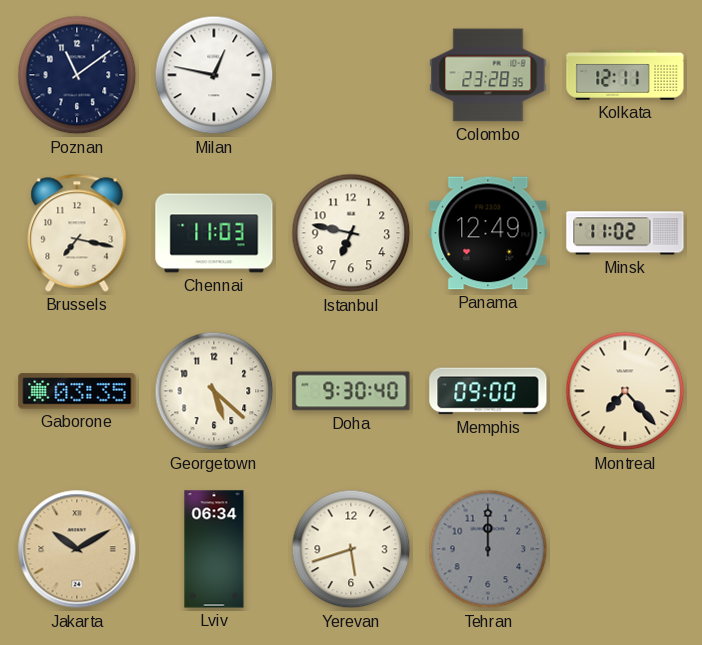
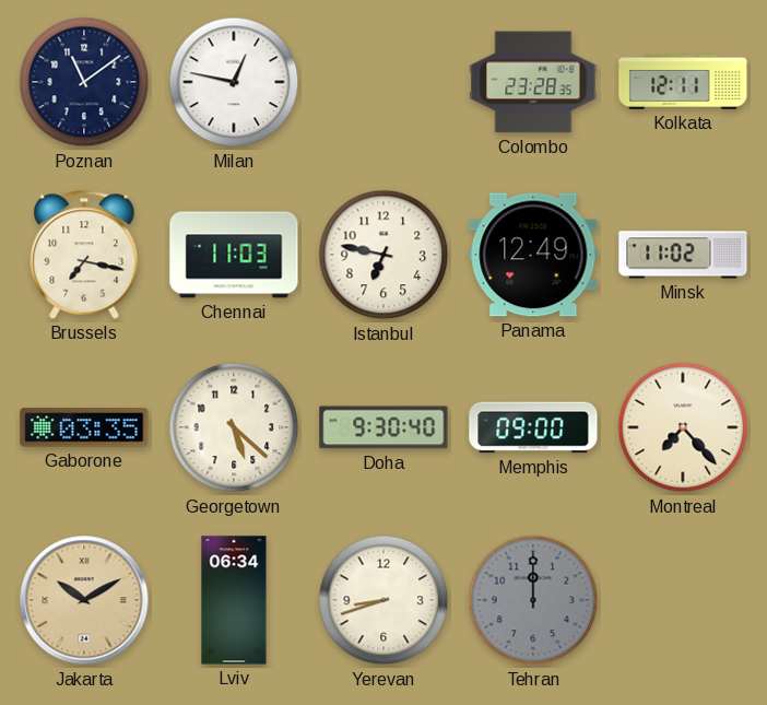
Yerevan: 5:42 -> 8:42
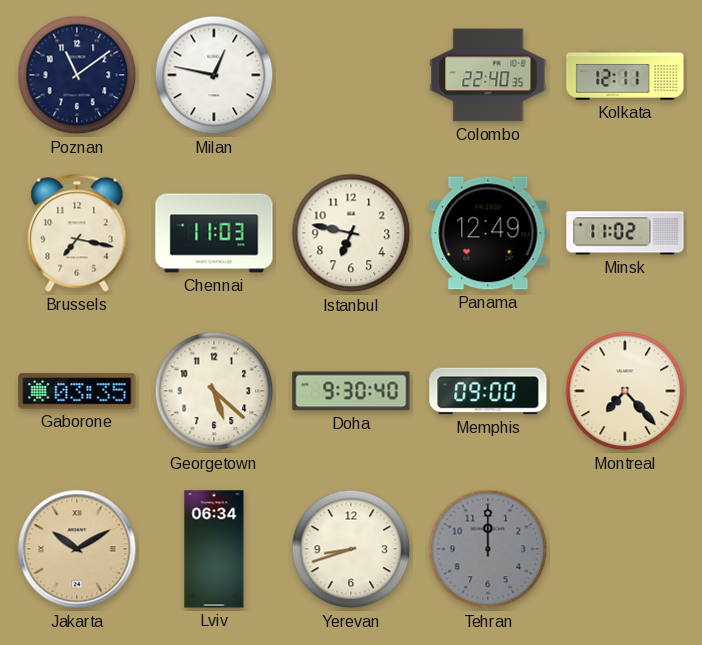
Colombo: 23:28 -> 22:40
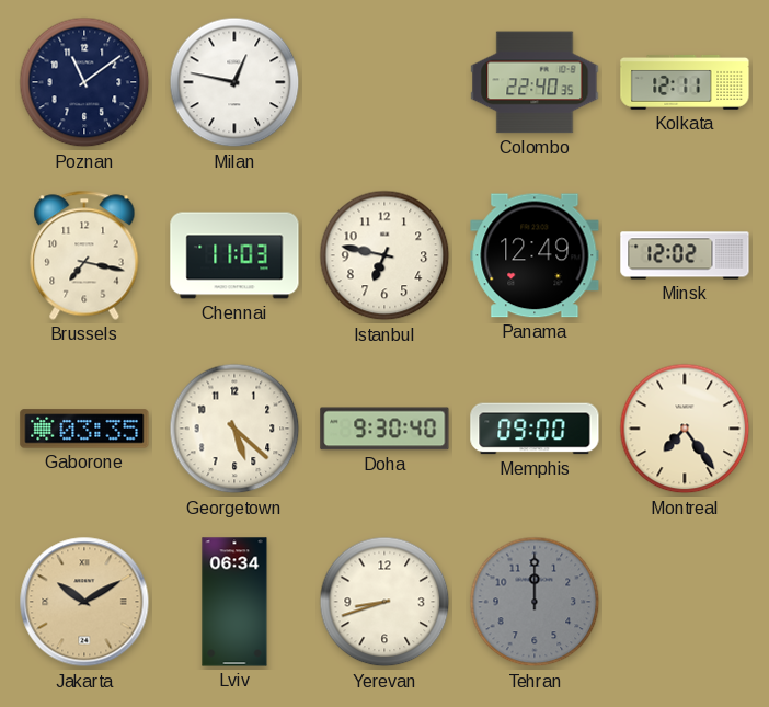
Minsk: 11:02 -> 12:02
Montreal: 7:23 -> 7:24
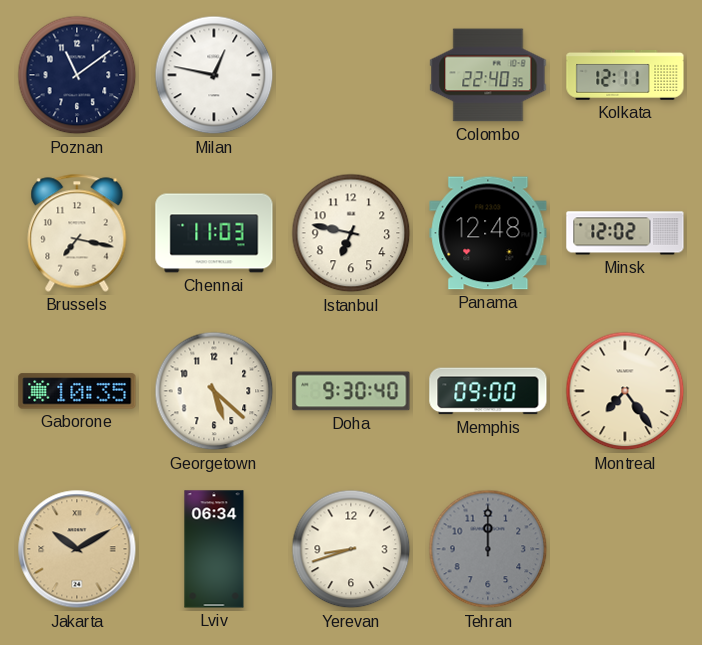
Panama: 12:49 -> 12:48
Gaborone: 03:35 -> 10:35
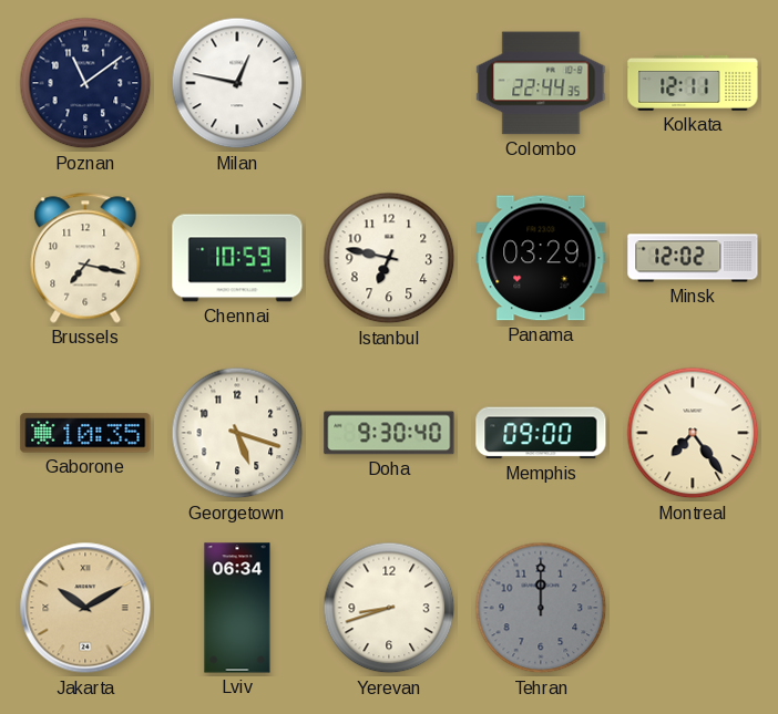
Colombo: 22:40 -> 22:44
Chennai: 11:03 -> 10:59
Panama: 12:48 -> 03:29
Georgetown: 5:22 -> 5:18
